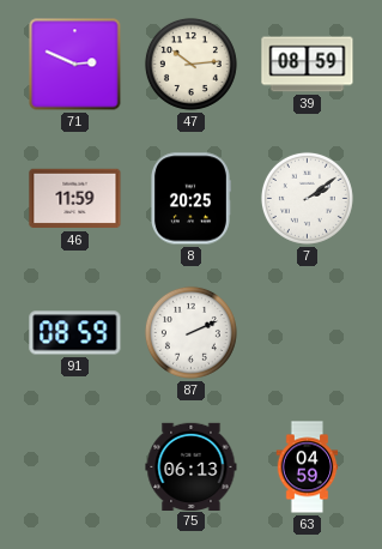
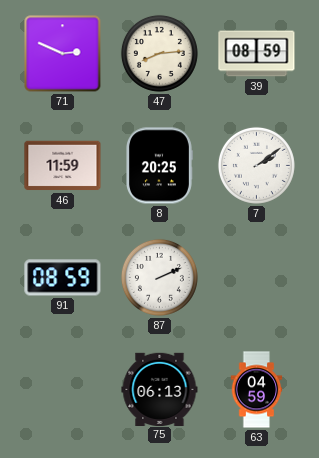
47: 10:14 -> 8:14
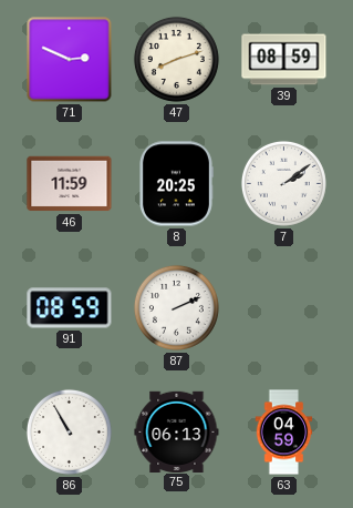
47: 8:14 -> 8:12
86: none -> 10:55
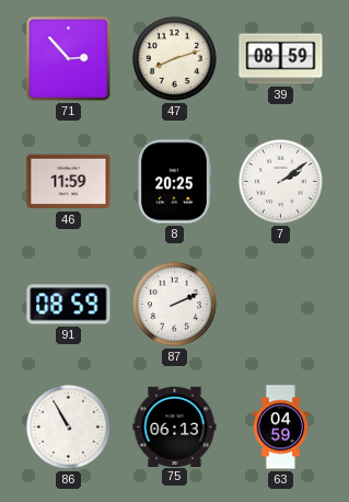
71: 2:49 -> 2:53
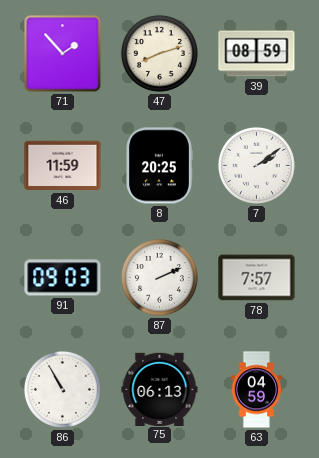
71: 2:53 -> 1:53
91: 08:59 -> 09:03
78: none -> 7:57
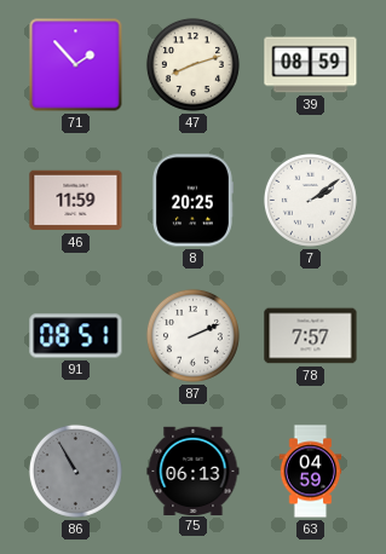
91: 09:03 -> 08:51
86 dial: white -> grey
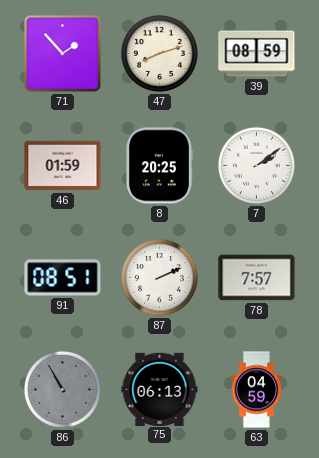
46: 11:59 -> 01:59
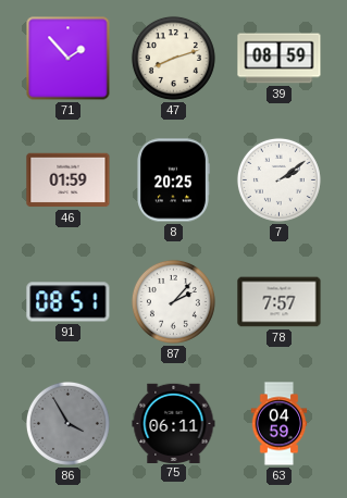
87: 2:11 -> 2:07
86: 10:55 -> 3:55
75: 06:13 -> 06:11
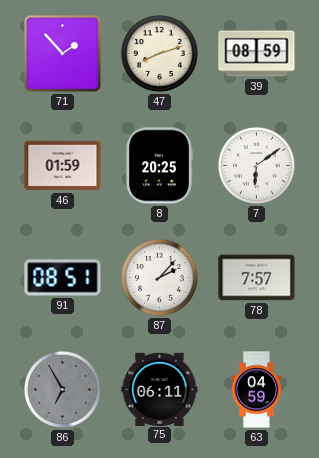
7: 2:09 -> 6:09
86: 3:55 -> 6:55
